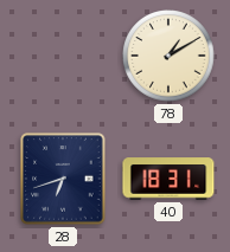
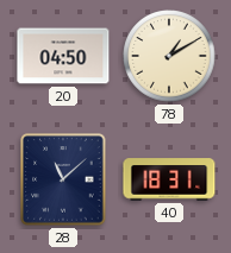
20: none -> 04:50
28: 6:42 -> 11:08
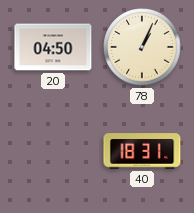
78: 1:10 -> 1:04
28: 11:08 -> none
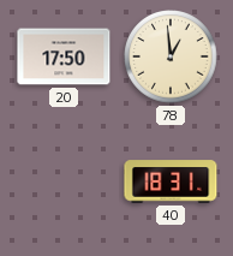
20: 04:50 -> 17:50
78: 1:04 -> 12:59
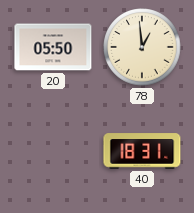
20: 17:50 -> 05:50
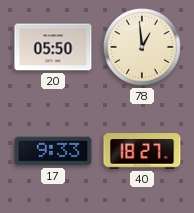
17: none -> 9:33
40: 18:31 -> 18:27
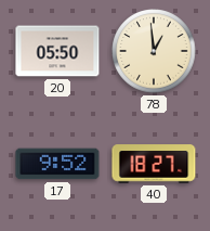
17: 9:33 -> 9:52
